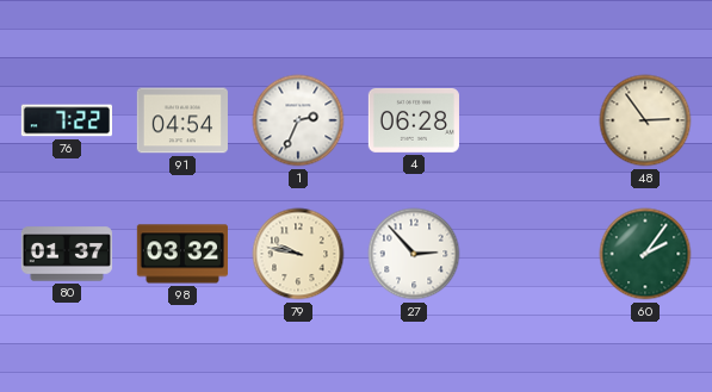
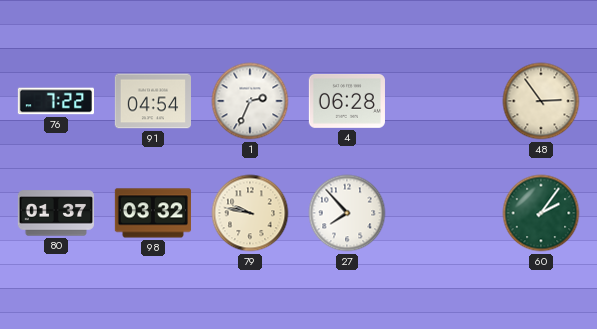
27: 2:53 -> 7:53
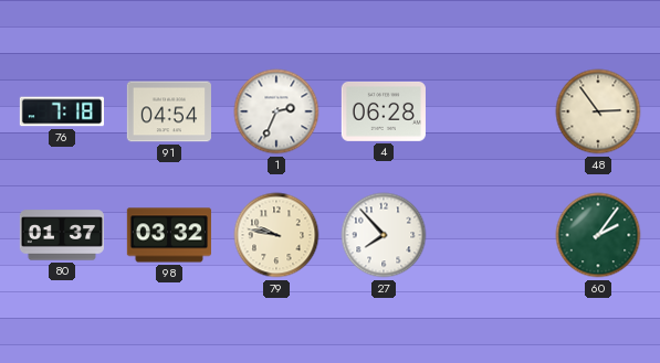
76: 7:22 -> 7:18
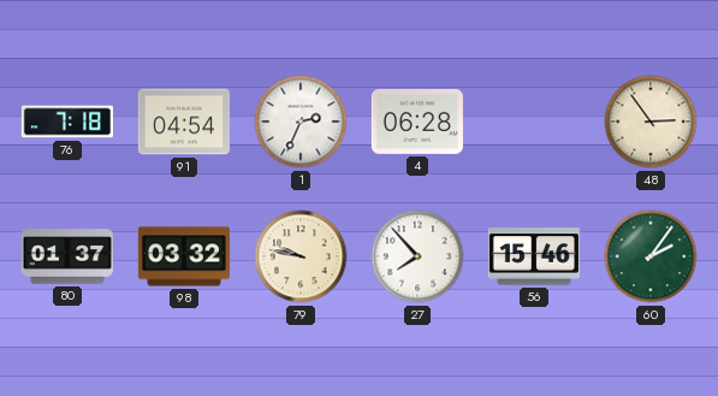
56: none -> 15:46
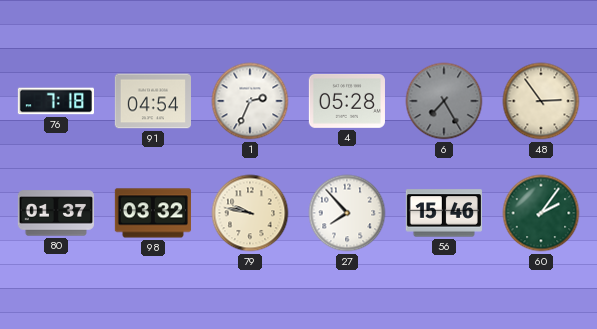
4: 06:28 -> 05:28
6: none -> 7:25
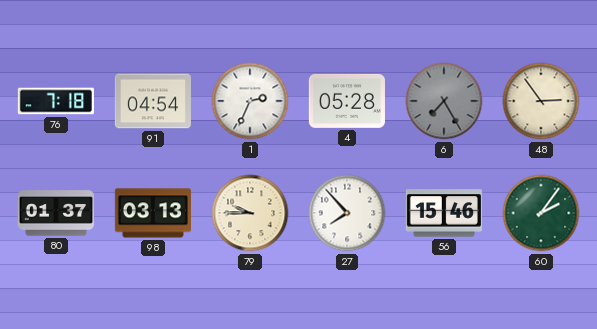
98: 03:32 -> 03:13
79: 9:47 -> 9:45
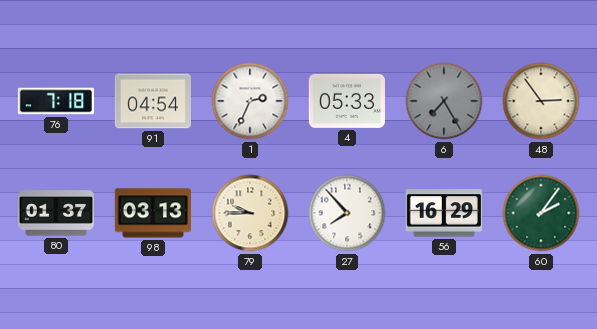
4: 05:28 -> 05:33
56: 15:46 -> 16:29
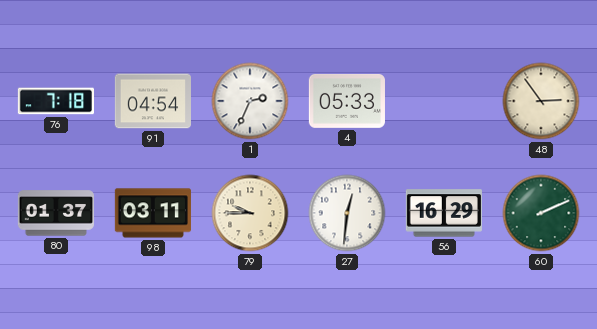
6: 7:25 -> none
98: 03:13 -> 03:11
27: 7:53 -> 12:31
60: 2:06 -> 2:11
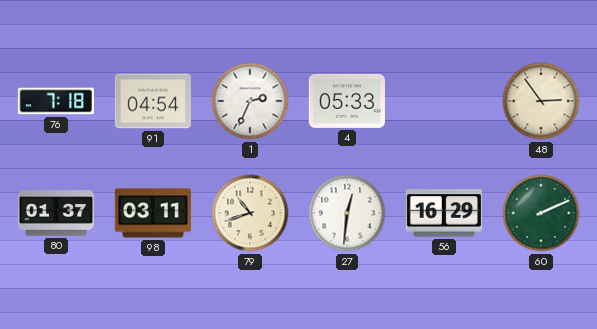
79: 9:45 -> 10:42
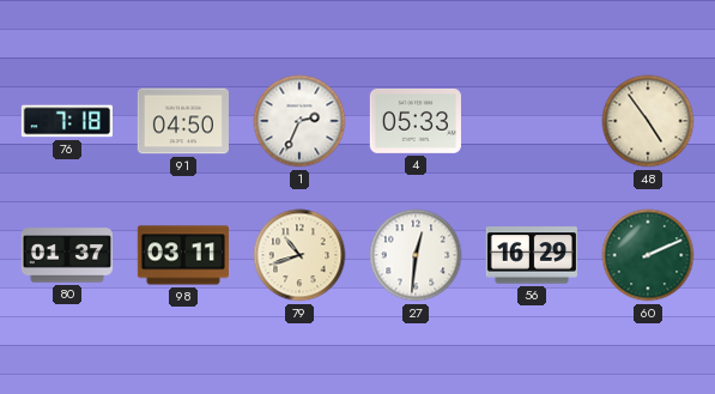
91: 04:54 -> 04:50
48: 2:54 -> 4:54
